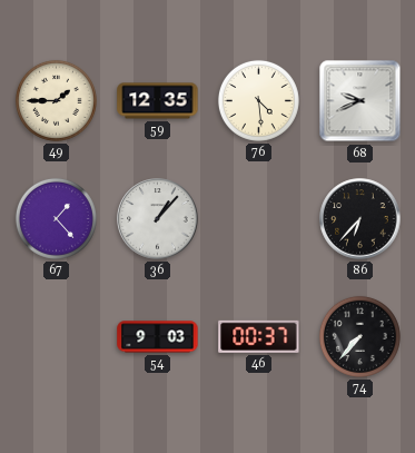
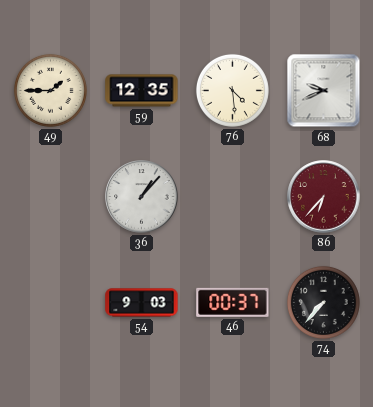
67: 1:23 -> none
86 dial: black -> burgundy
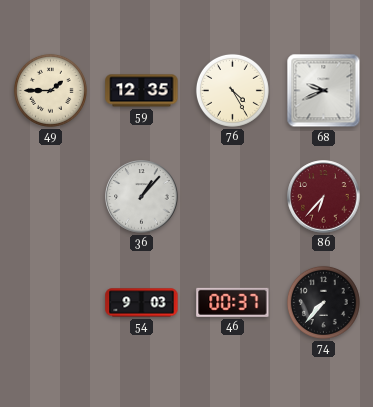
76: 4:29 -> 4:25
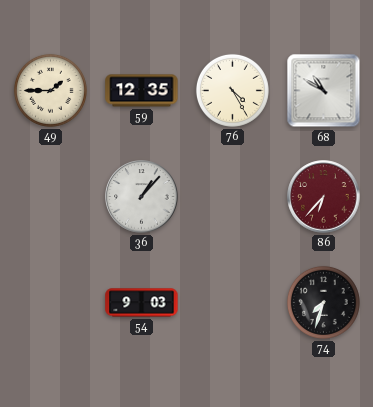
68: 9:41 -> 10:50
46: 00:37 -> none
74: 7:37 -> 7:33
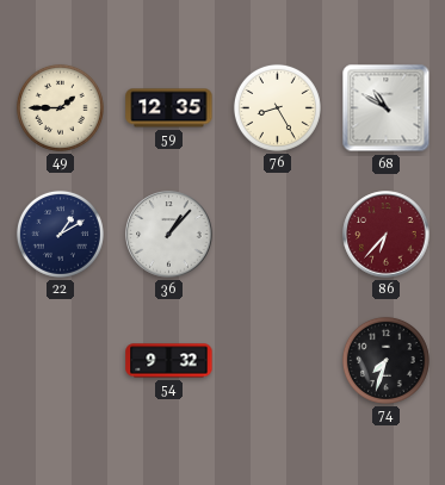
76: 4:25 -> 8:25
22: none -> 1:10
54: 9:03 -> 9:32
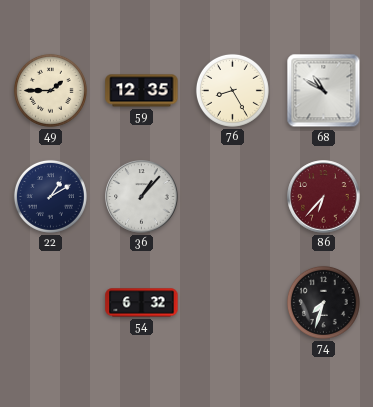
54: 9:32 -> 6:32
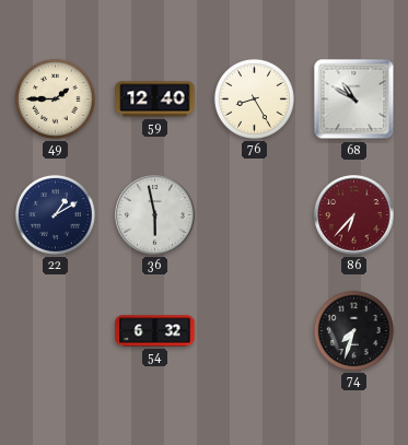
59: 12:35 -> 12:40
36: 1:07 -> 5:58
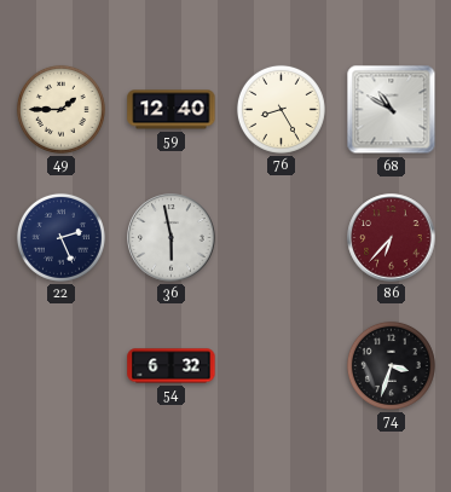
22: 1:10 -> 2:26
74: 7:33 -> 3:33
